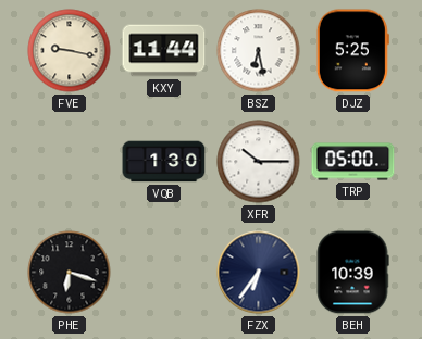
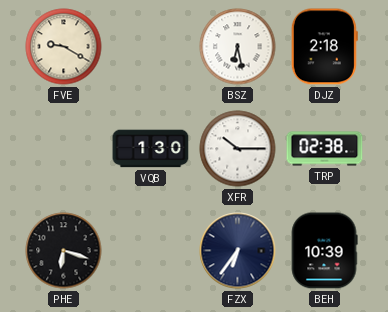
FVE: 9:17 -> 9:20
KXY: 11:44 -> none
DJZ: 5:25 -> 2:18
TRP: 05:00 -> 02:38
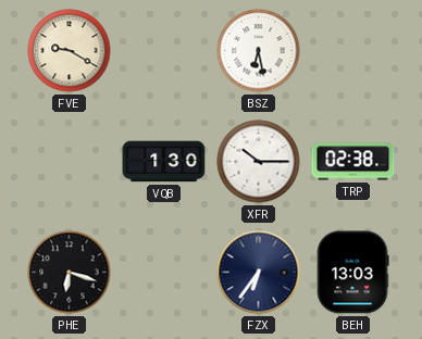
DJZ: 2:18 -> none
BEH: 10:39 -> 13:03
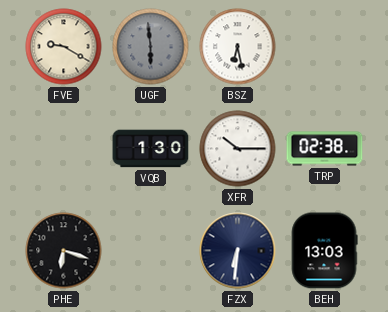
UGF: none -> 5:59
FZX: 6:36 -> 6:31
